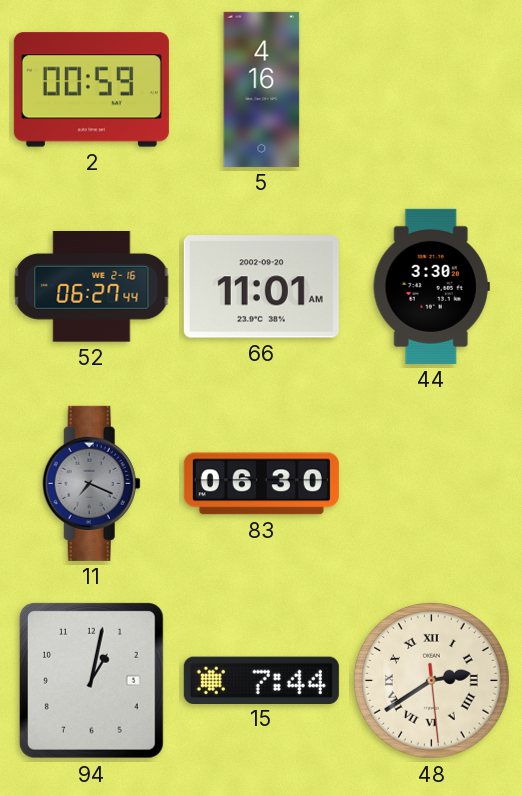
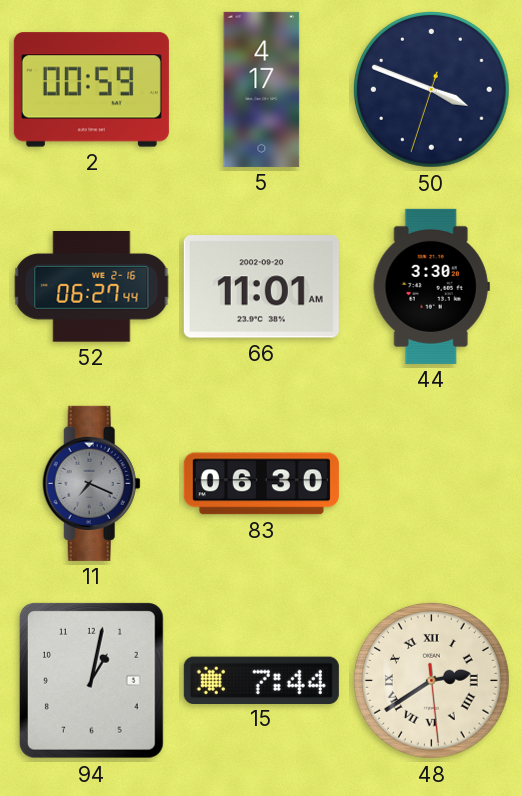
5: 4:16 -> 4:17
50: none -> 3:48
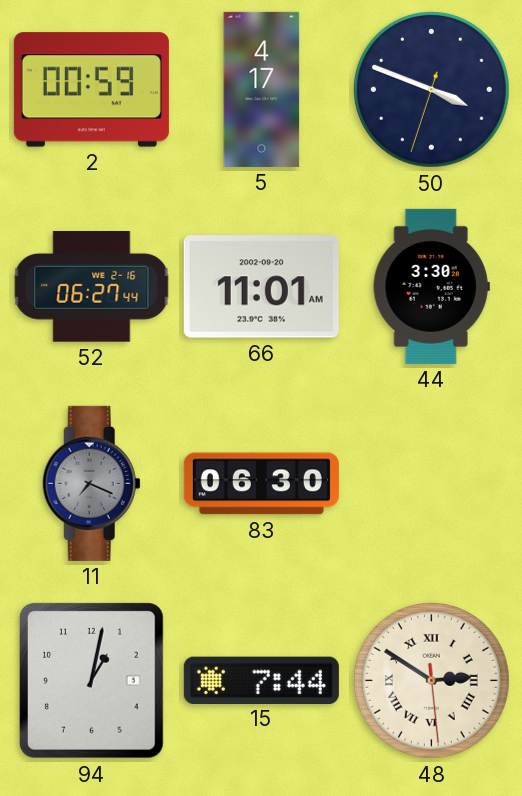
48: 2:39 -> 2:50
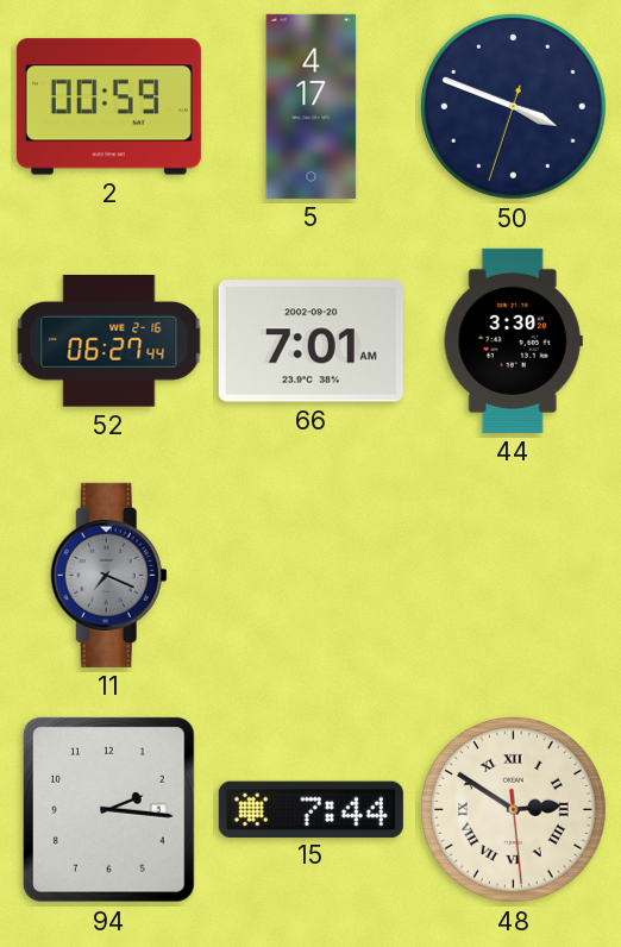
66: 11:01 -> 7:01
83: 06:30 -> none
94: 1:02 -> 2:16
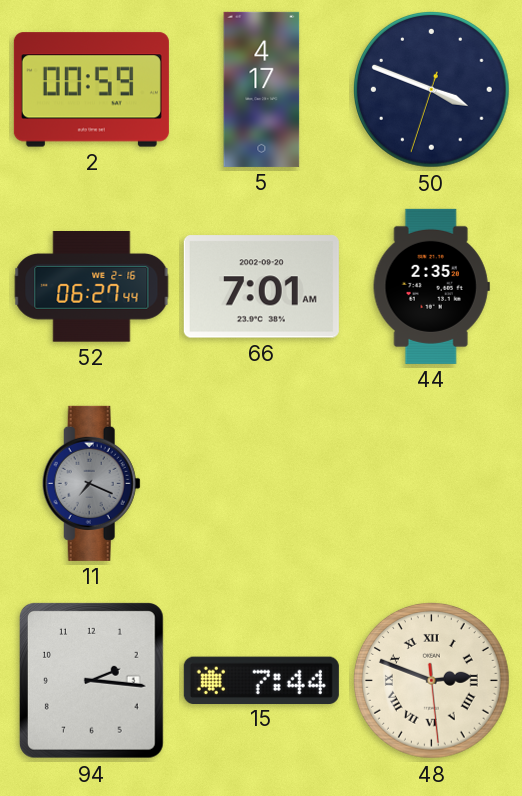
44: 3:30 -> 2:35
48: 2:50 -> 2:48
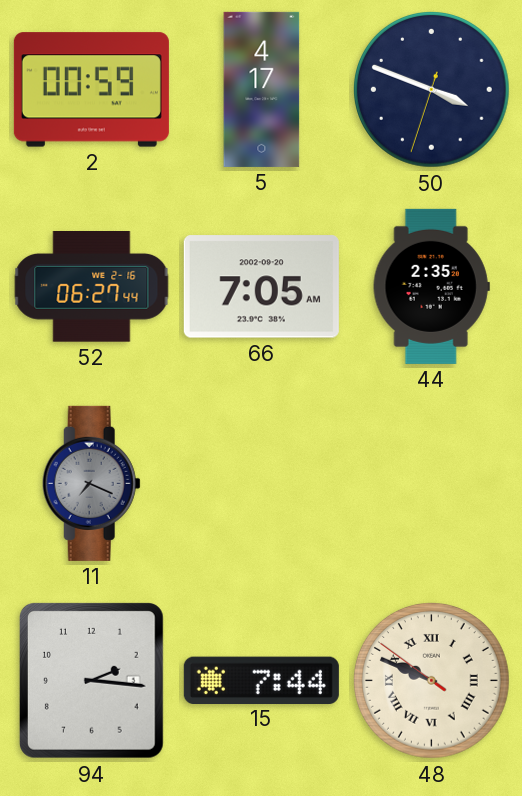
66: 7:01 -> 7:05
48: 2:48 -> 9:48
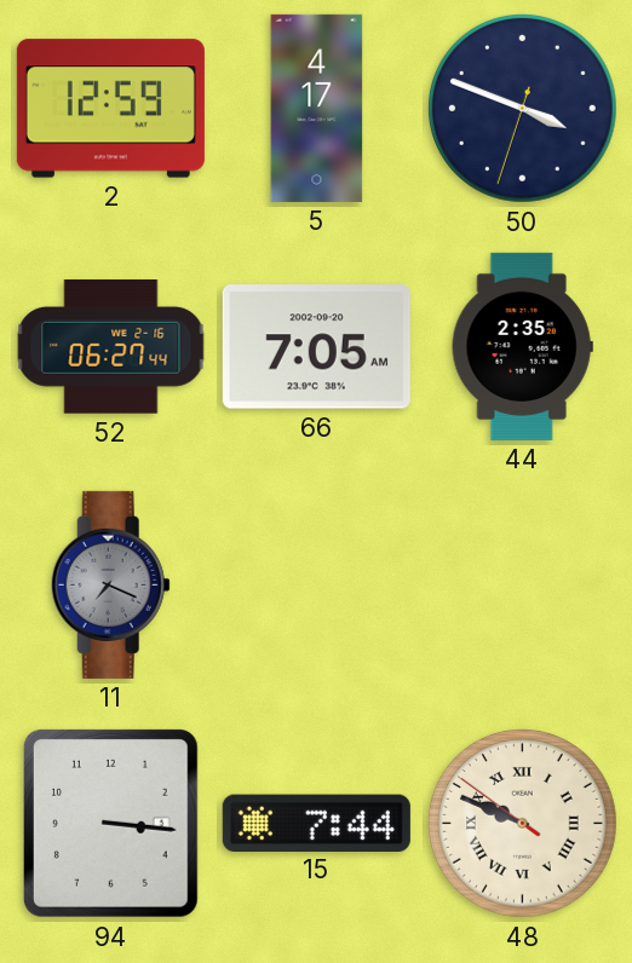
2: 00:59 -> 12:59
94: 2:16 -> 3:16
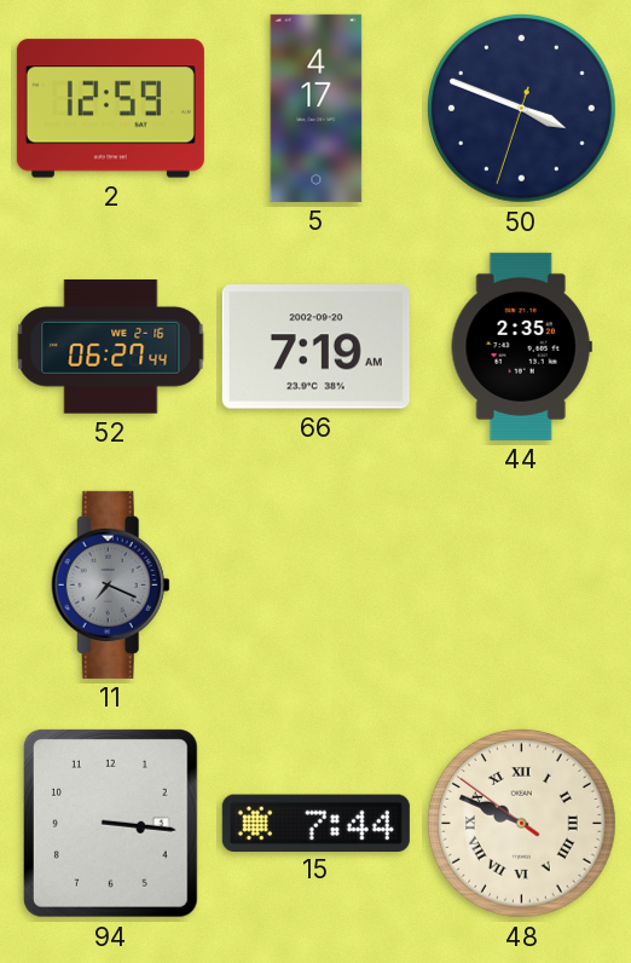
66: 7:05 -> 7:19
